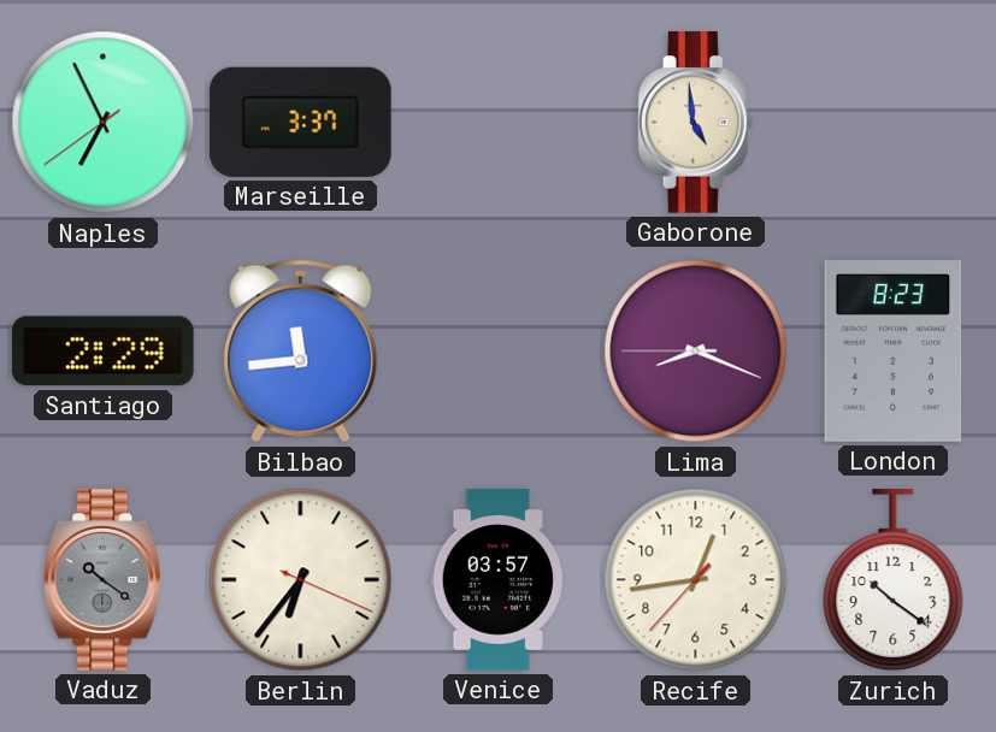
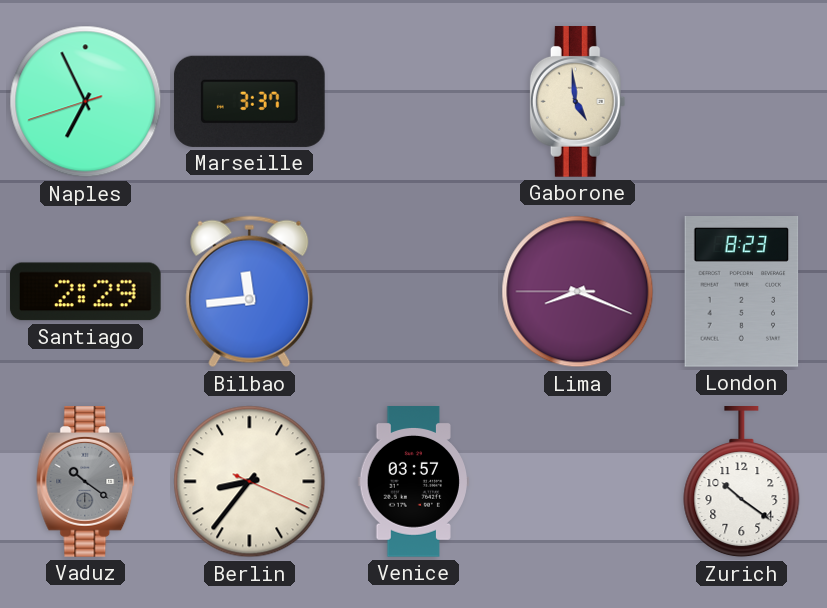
Naples: 6:55:39 -> 6:55:42
Berlin: 6:36 -> 8:36
Recife: 12:43 -> none
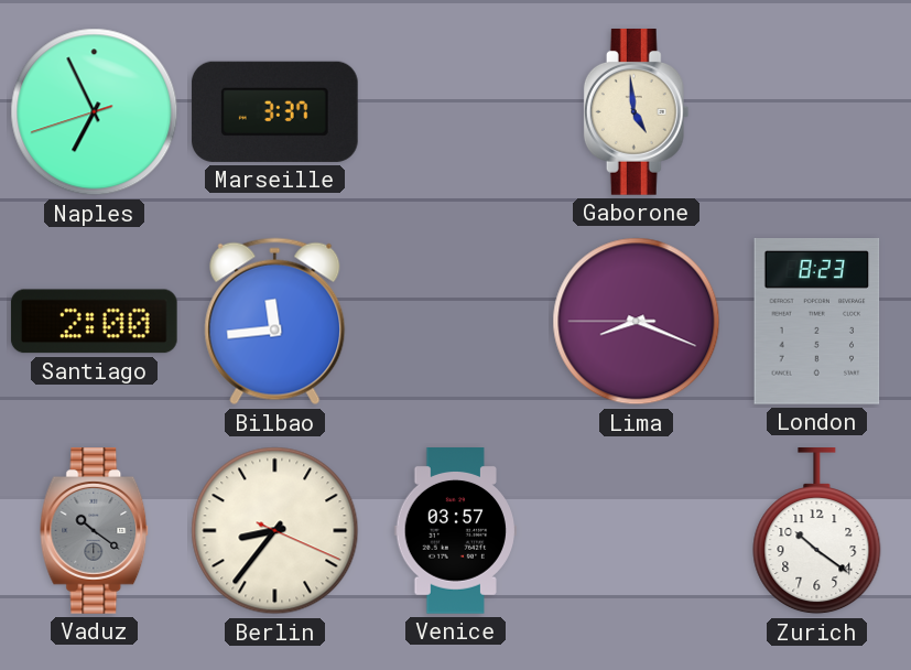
Santiago: 2:29 -> 2:00
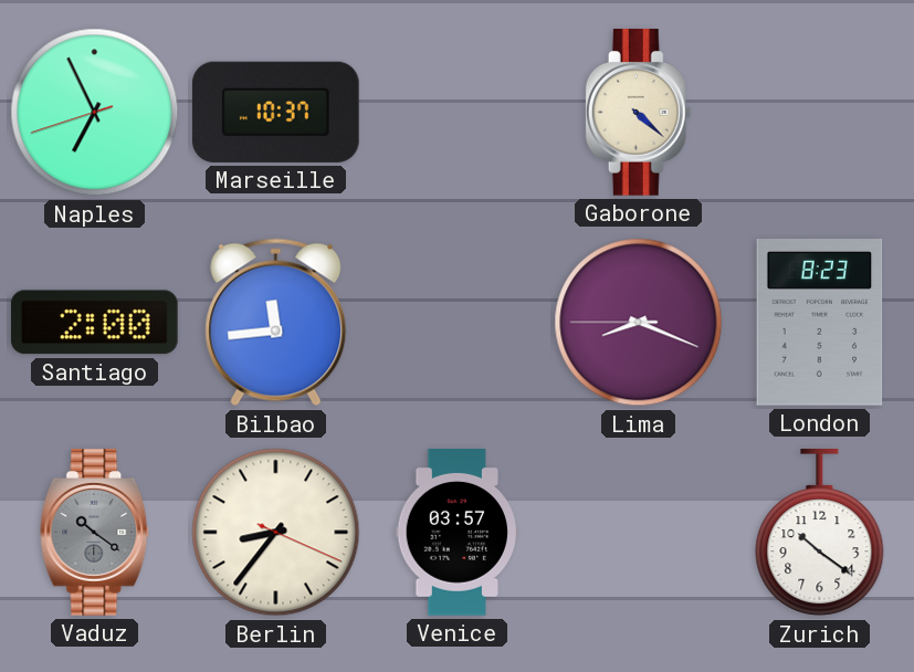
Marseille: 3:37 -> 10:37
Gaborone: 4:59 -> 4:22
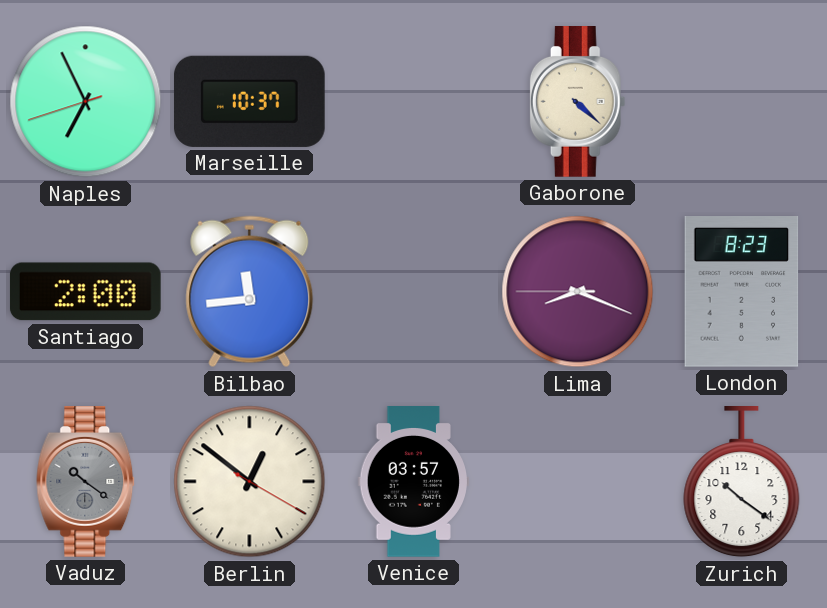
Berlin: 8:36 -> 12:51
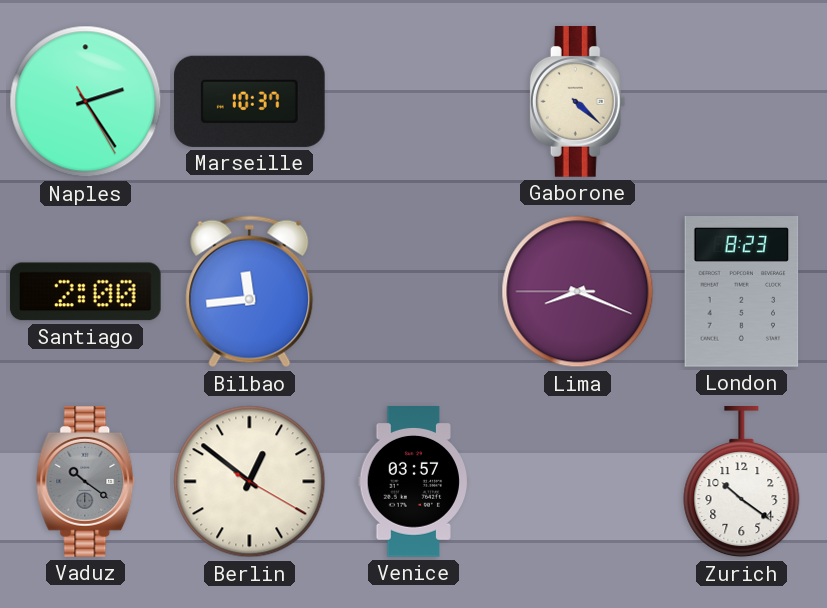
Naples: 6:55 -> 2:24
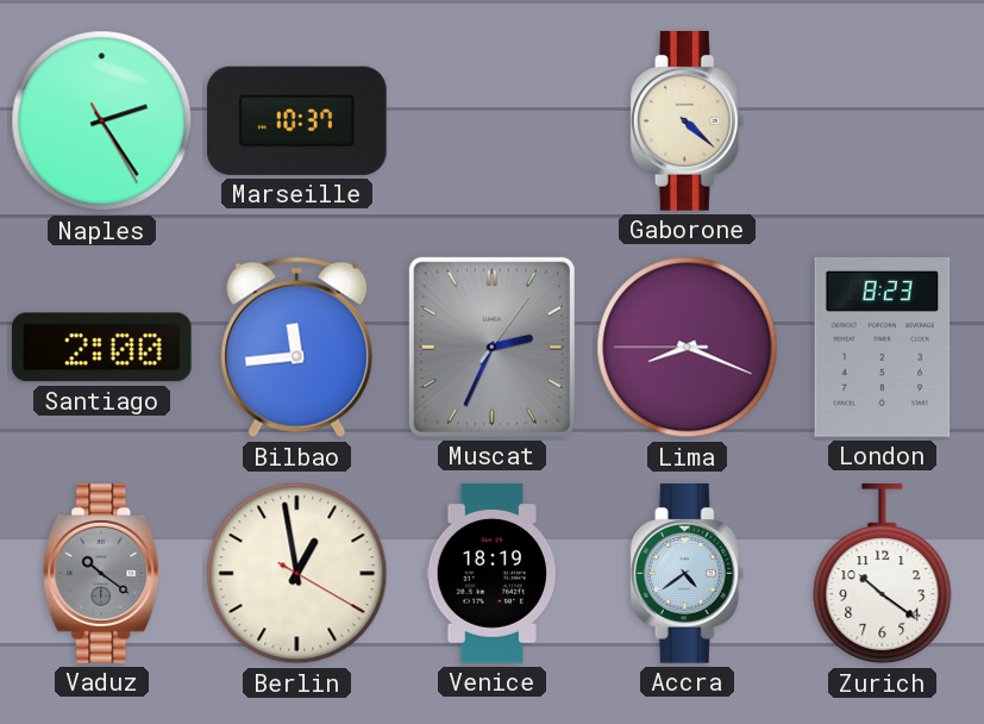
Muscat: none -> 2:34
Berlin: 12:51 -> 12:58
Venice: 03:57 -> 18:19
Accra: none -> 4:39
